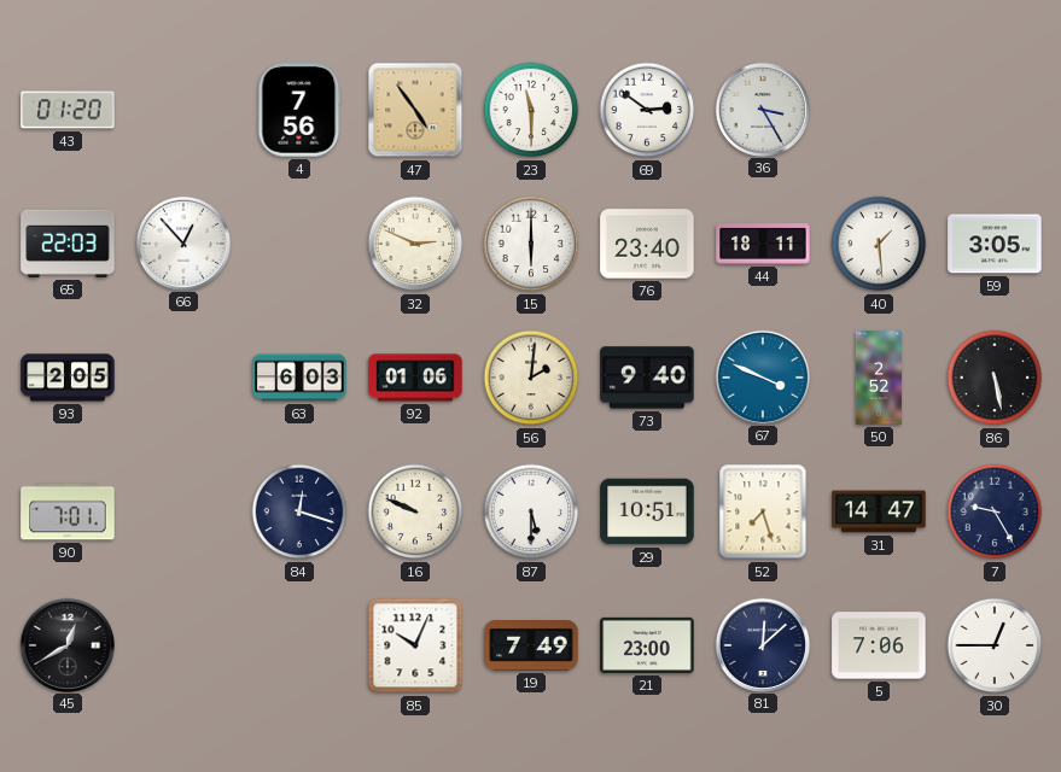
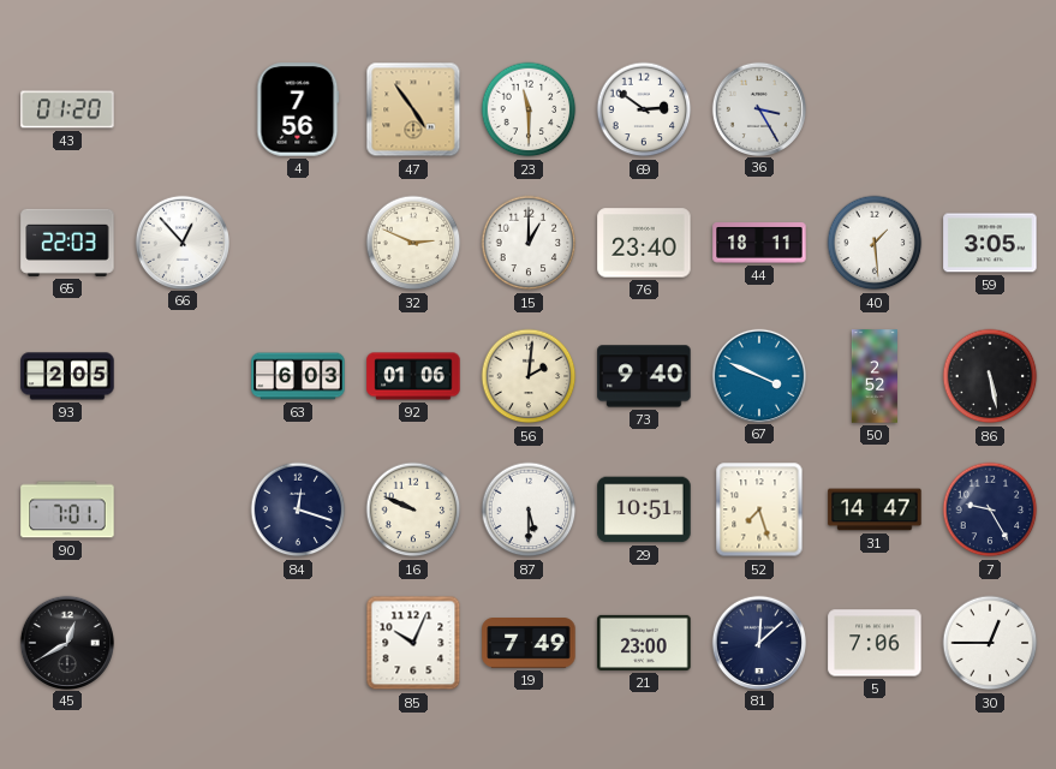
15: 6:00 -> 1:00
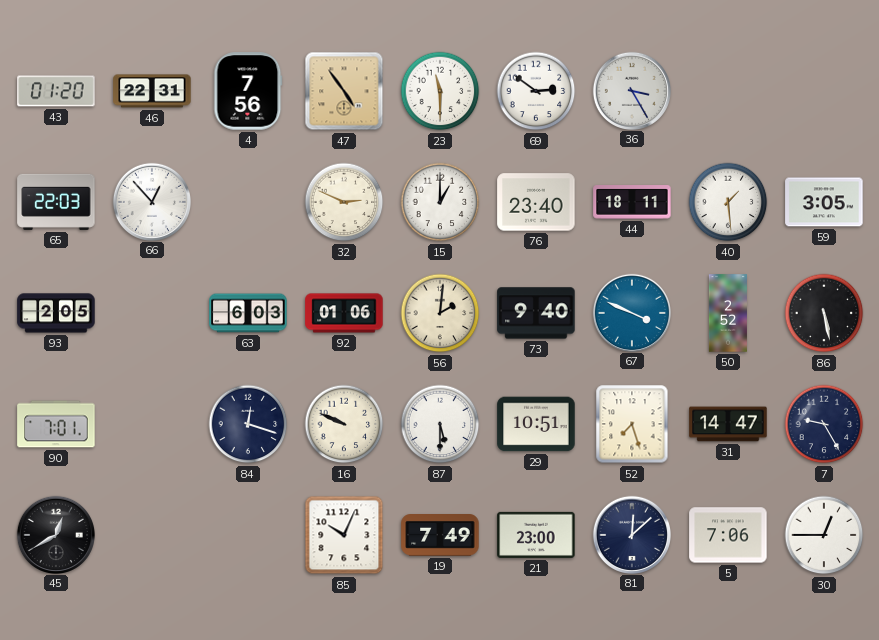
46: none -> 22:31
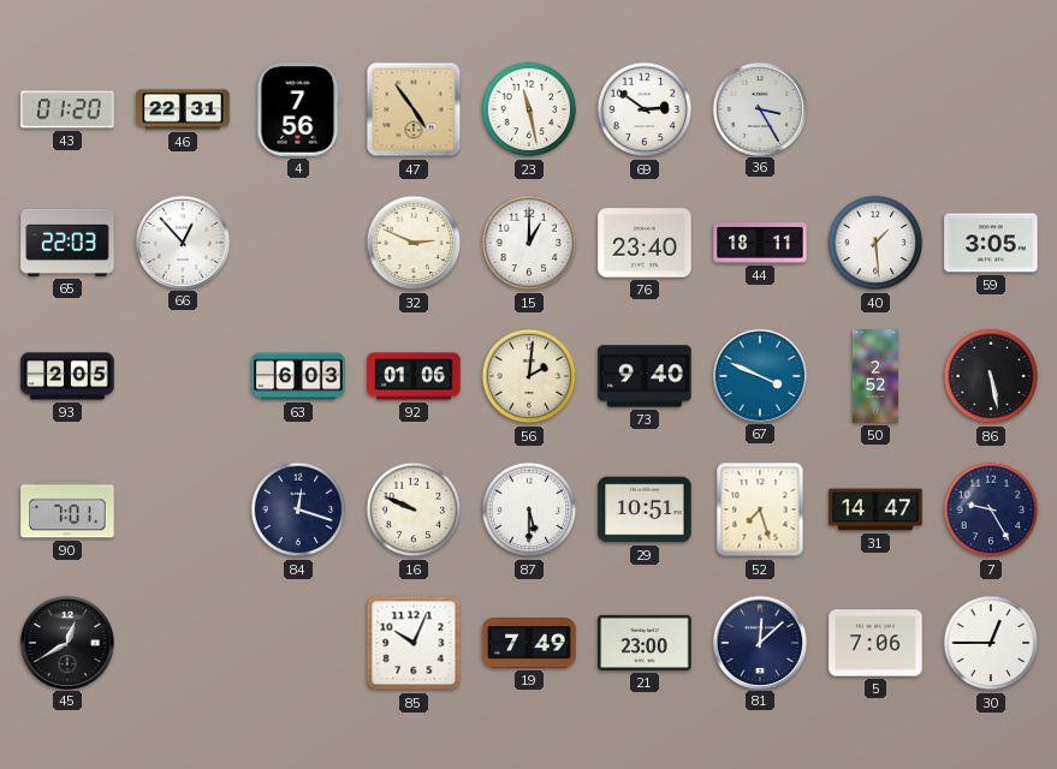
23: 11:30 -> 11:28
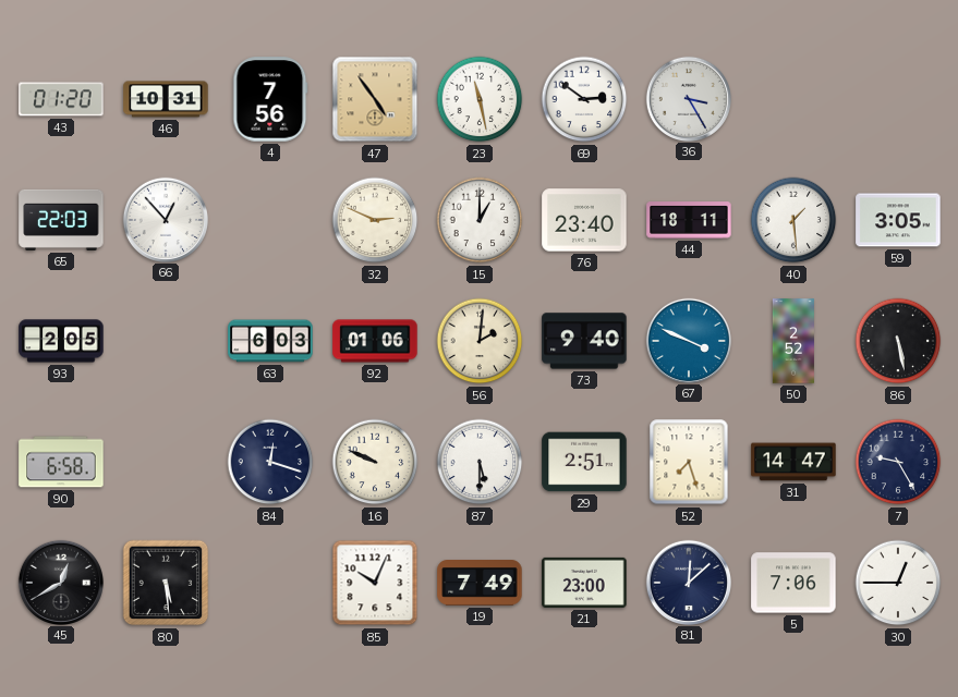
46: 22:31 -> 10:31
90: 7:01 -> 6:58
29: 10:51 -> 2:51
80: none -> 5:29
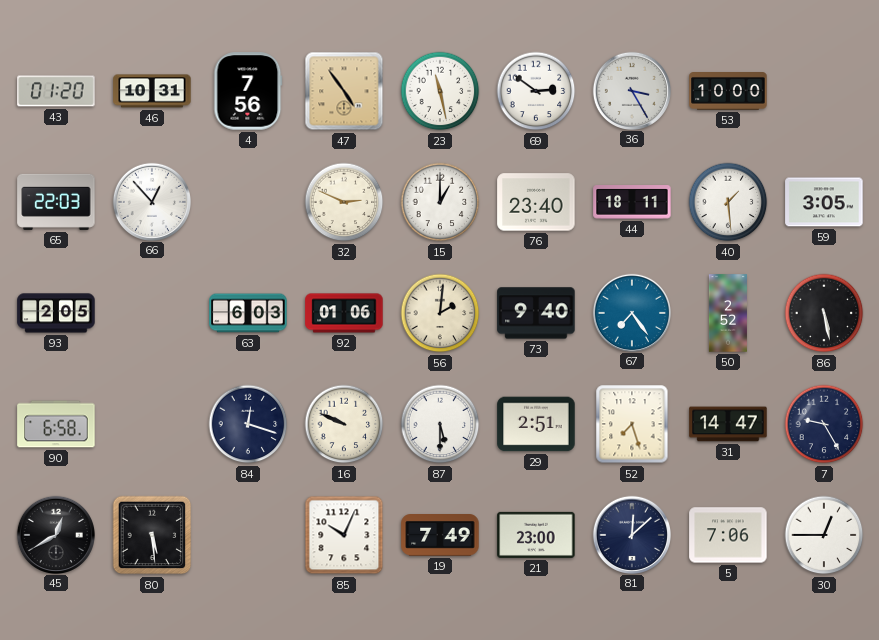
53: none -> 10:00
67: 3:49 -> 7:24
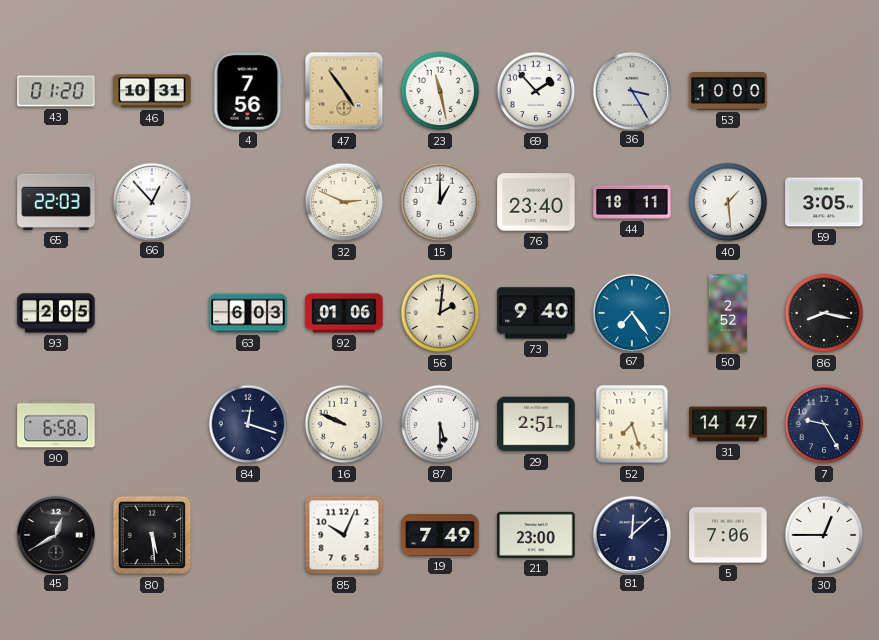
69: 2:51 -> 1:53
86: 5:28 -> 8:17
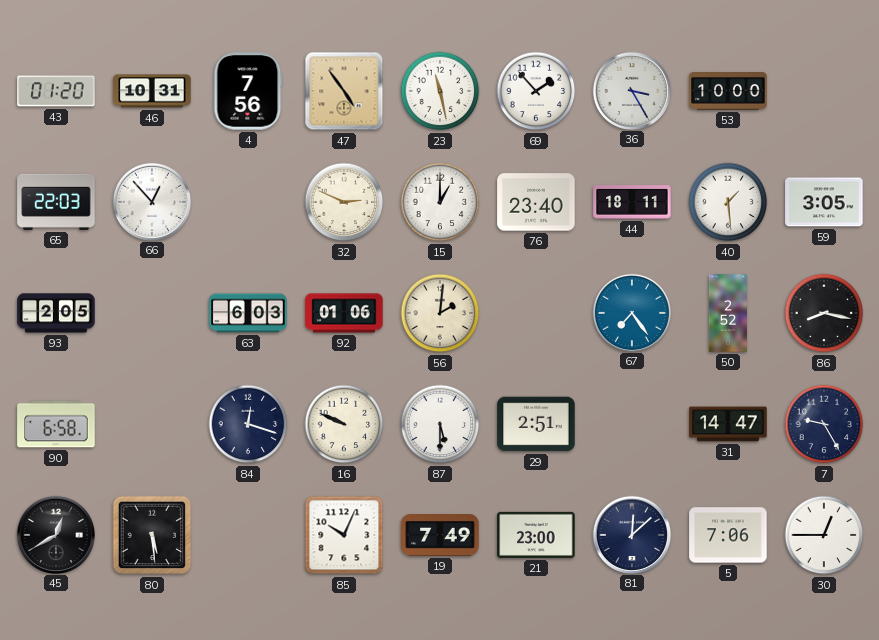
73: 9:40 -> none
52: 7:27 -> none
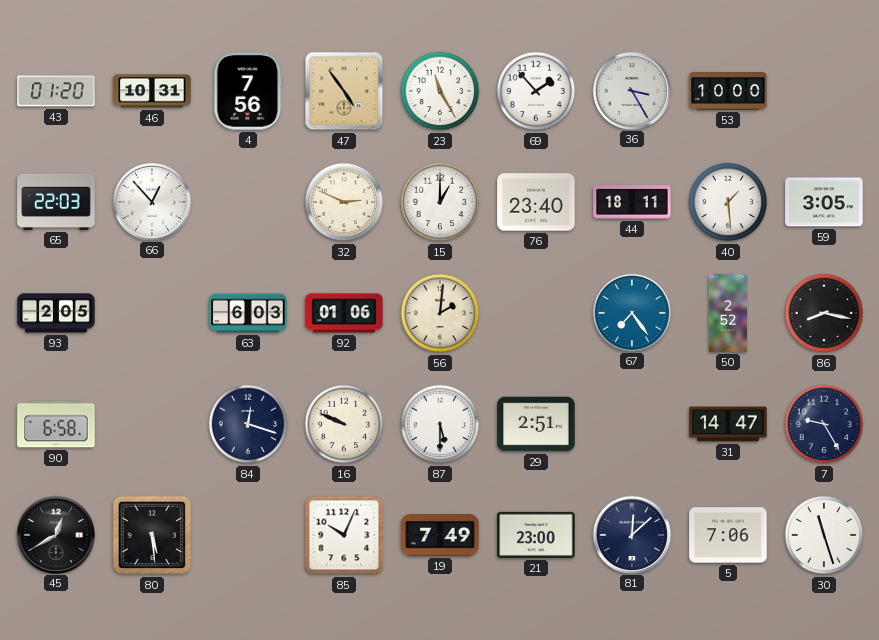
23: 11:28 -> 11:25
30: 12:45 -> 11:27
